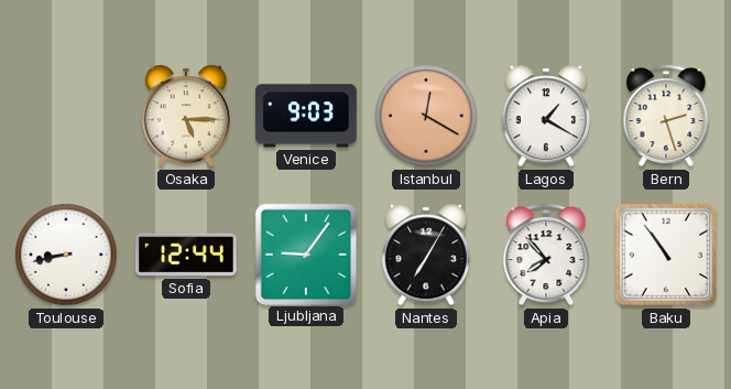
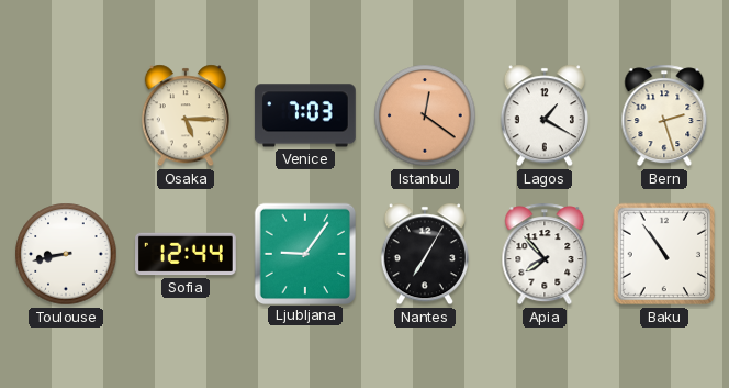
Venice: 9:03 -> 7:03
Istanbul: 12:20 -> 12:21
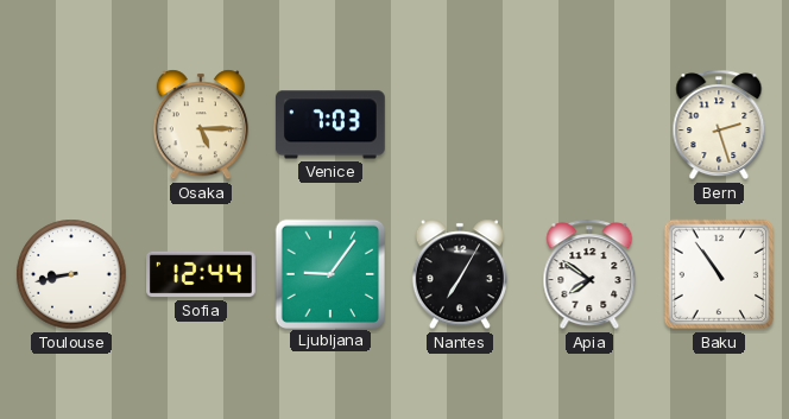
Istanbul: 12:21 -> none
Lagos: 1:20 -> none
Apia: 7:53 -> 7:51
